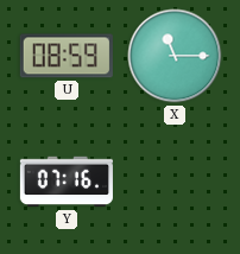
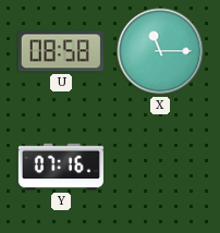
U: 08:59 -> 08:58
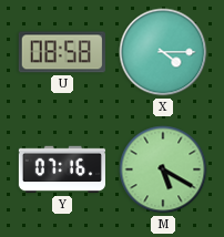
X: 11:15 -> 4:15
M: none -> 5:20
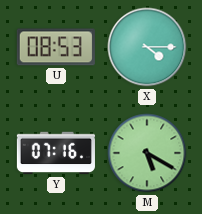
U: 08:58 -> 08:53
